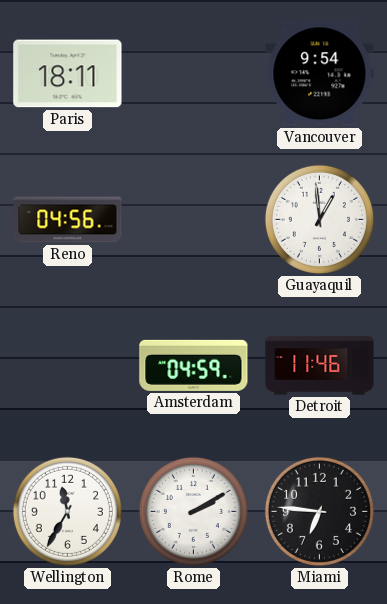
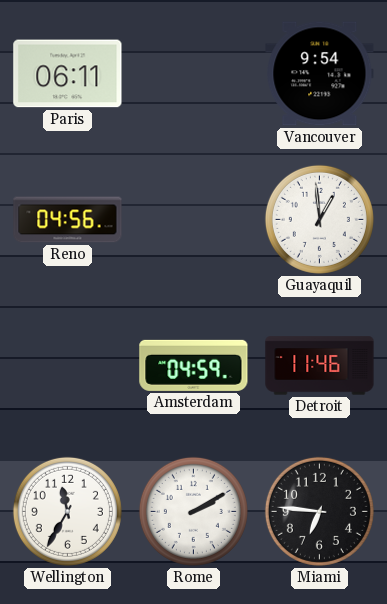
Paris: 18:11 -> 06:11
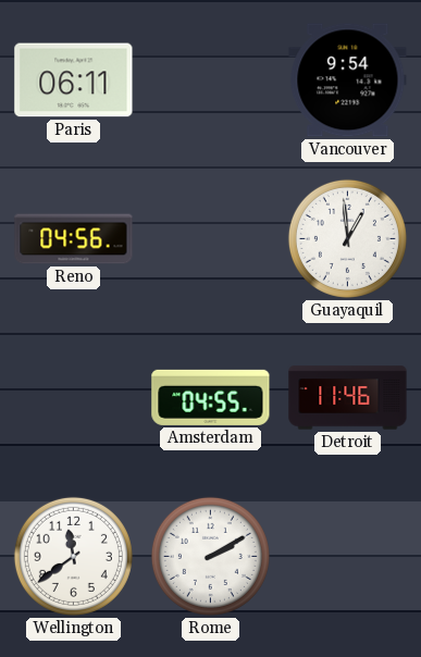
Amsterdam: 04:59 -> 04:55
Wellington: 11:35 -> 11:39
Miami: 6:46 -> none
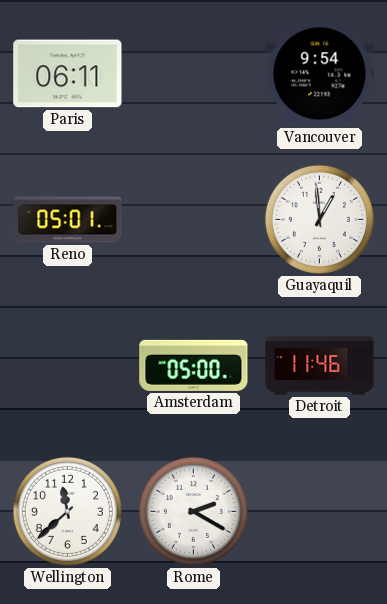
Reno: 04:56 -> 05:01
Amsterdam: 04:55 -> 05:00
Wellington: 11:39 -> 11:38
Rome: 2:10 -> 2:20
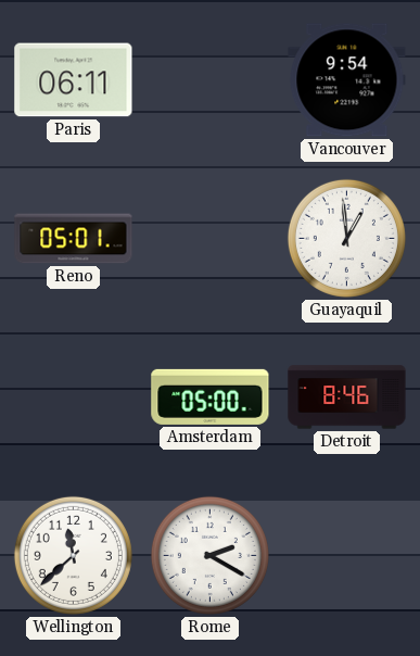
Detroit: 11:46 -> 8:46
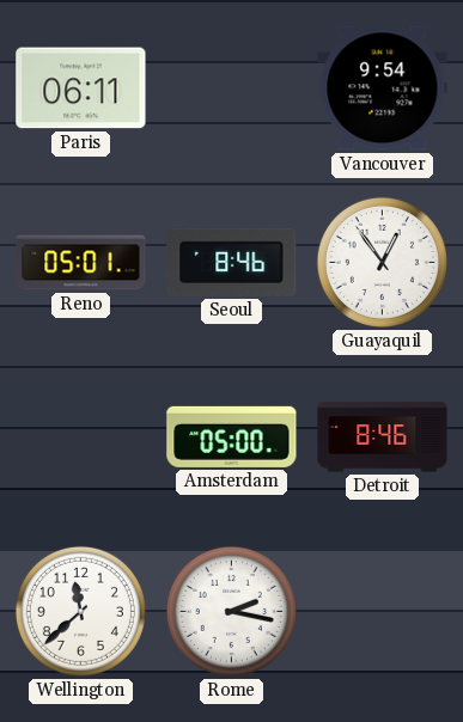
Seoul: none -> 8:46
Guayaquil: 12:59 -> 12:54
Rome: 2:20 -> 2:17
